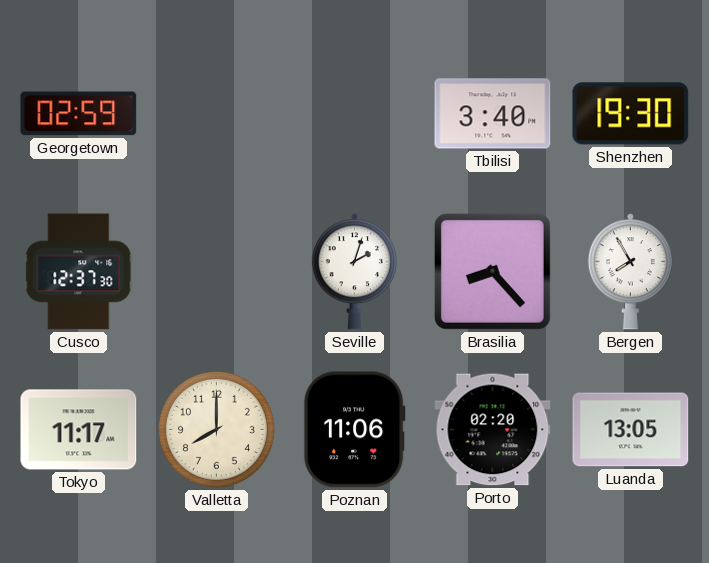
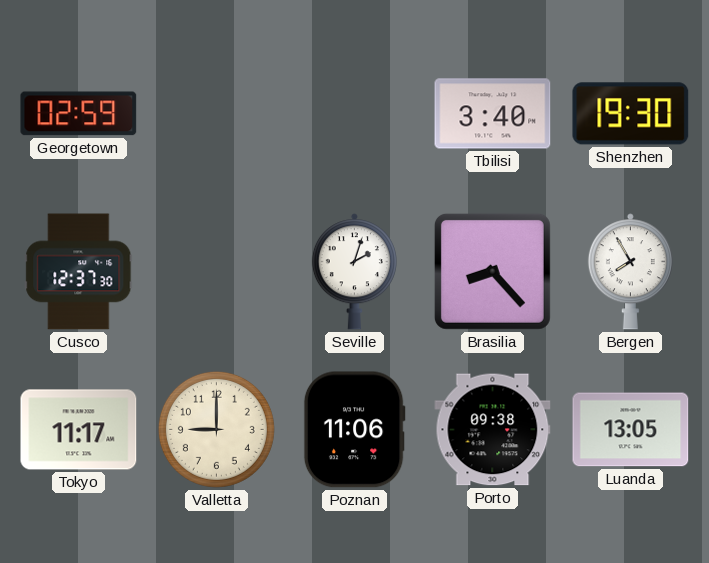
Valletta: 8:00 -> 9:00
Porto: 02:20 -> 09:38
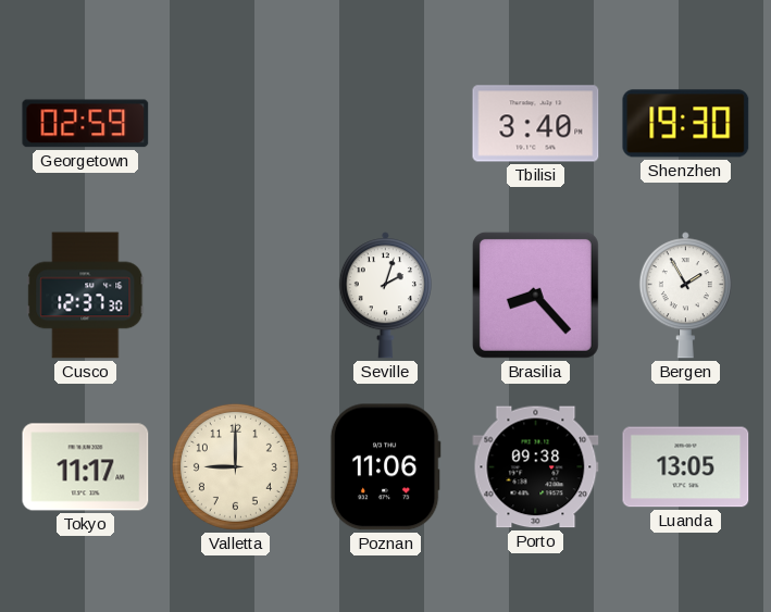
Bergen: 7:55 -> 1:55
